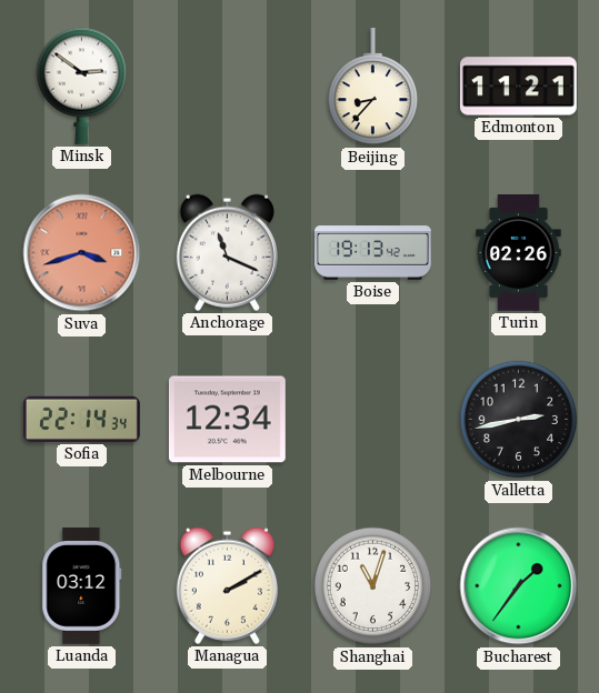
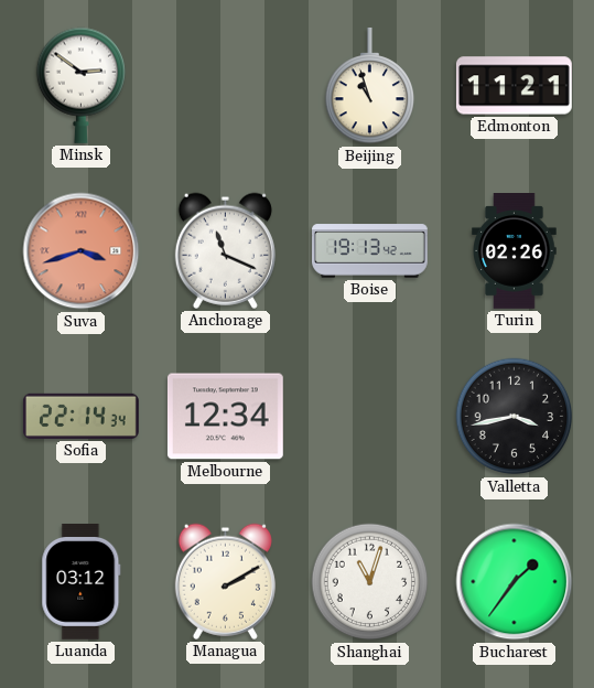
Beijing: 8:37 -> 10:57
Valletta: 2:43 -> 3:43
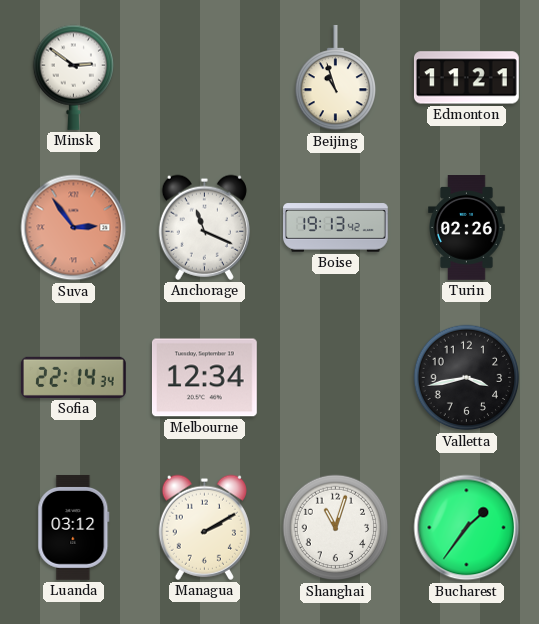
Suva: 3:42 -> 2:54
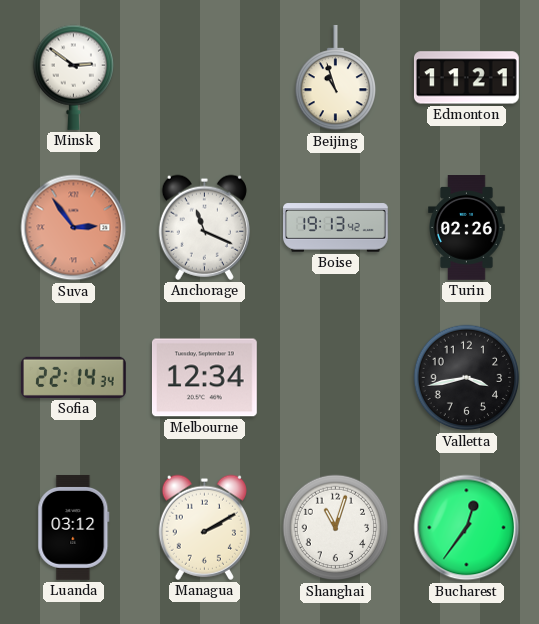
Bucharest: 1:36 -> 12:36
